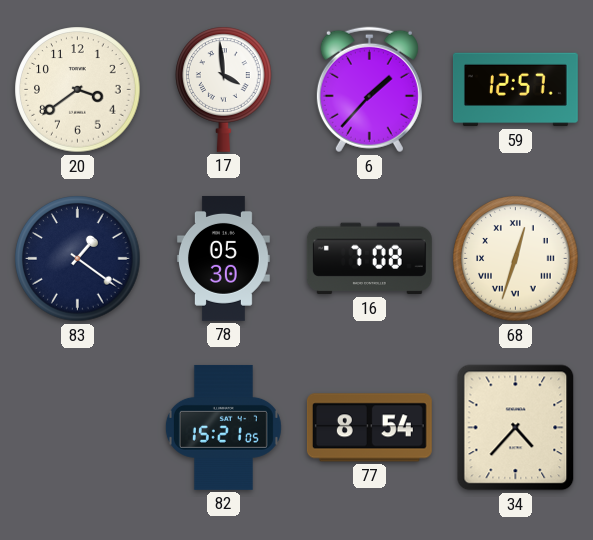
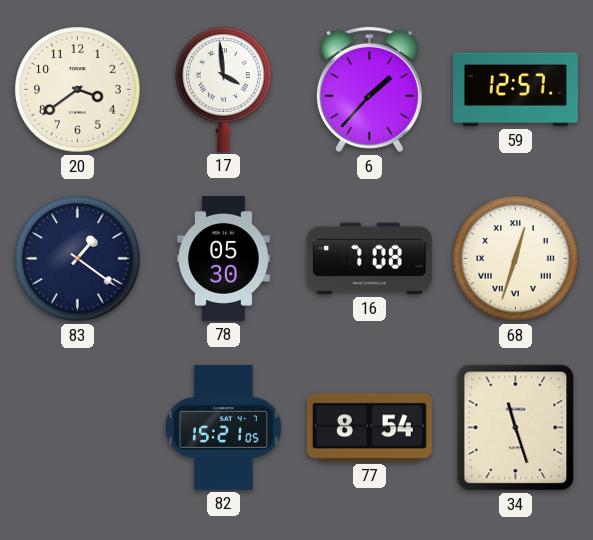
34: 4:37 -> 11:27
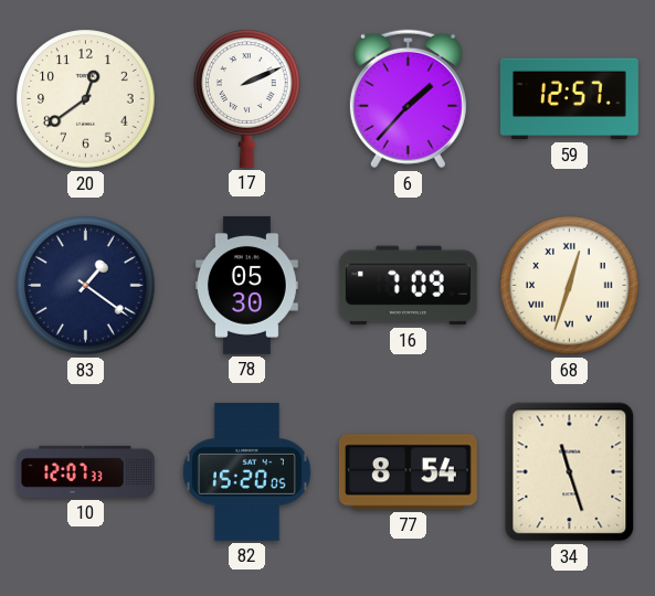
20: 3:39 -> 12:39
17: 3:59 -> 2:11
16: 7:08 -> 7:09
10: none -> 12:07
82: 15:21 -> 15:20
